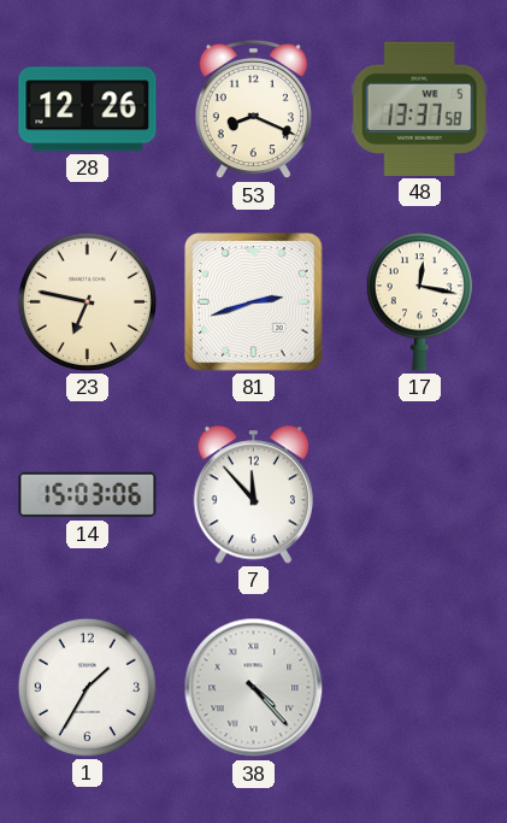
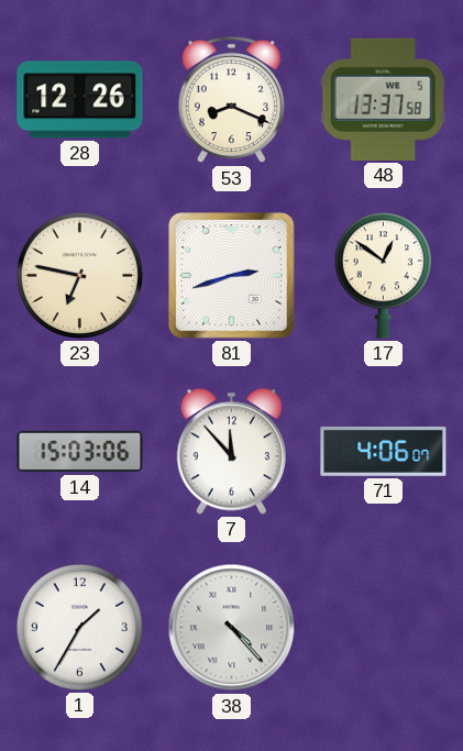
17: 12:17 -> 12:51
71: none -> 4:06
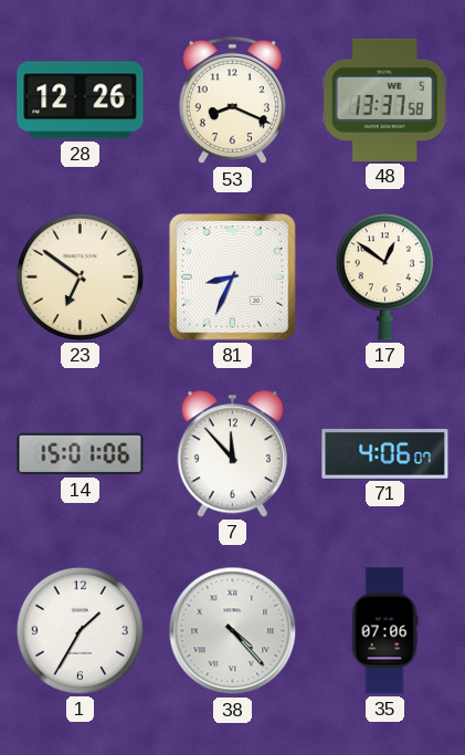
23: 6:47 -> 6:51
81: 2:42 -> 8:34
14: 15:03 -> 15:01
35: none -> 07:06
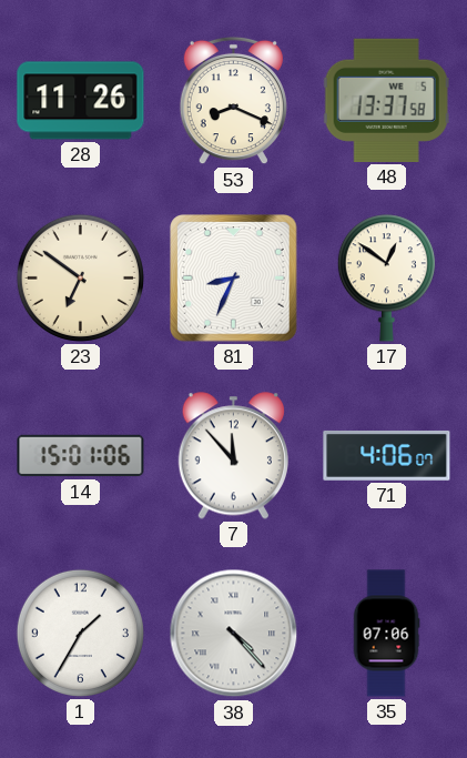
28: 12:26 -> 11:26
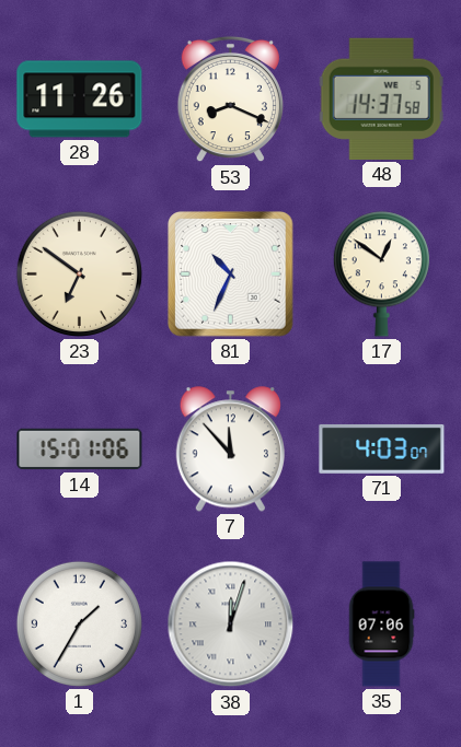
48: 13:37 -> 14:37
81: 8:34 -> 10:34
71: 4:06 -> 4:03
38: 4:23 -> 12:03
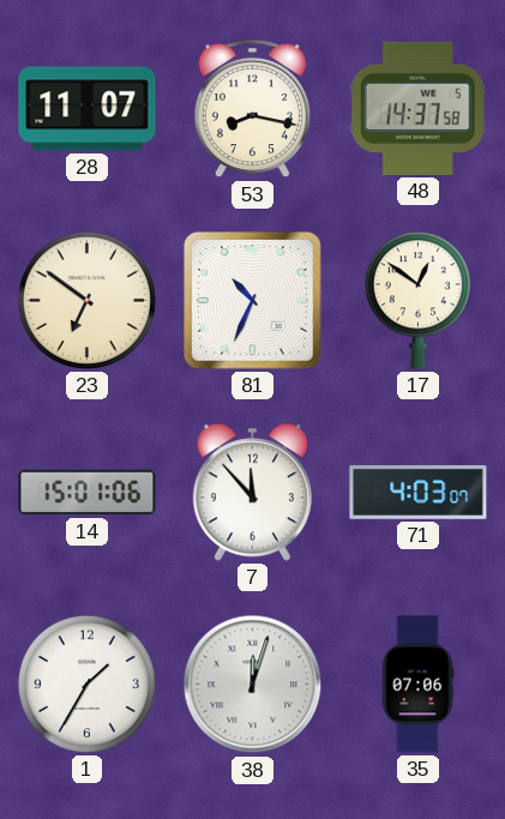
28: 11:26 -> 11:07
53: 8:19 -> 8:17
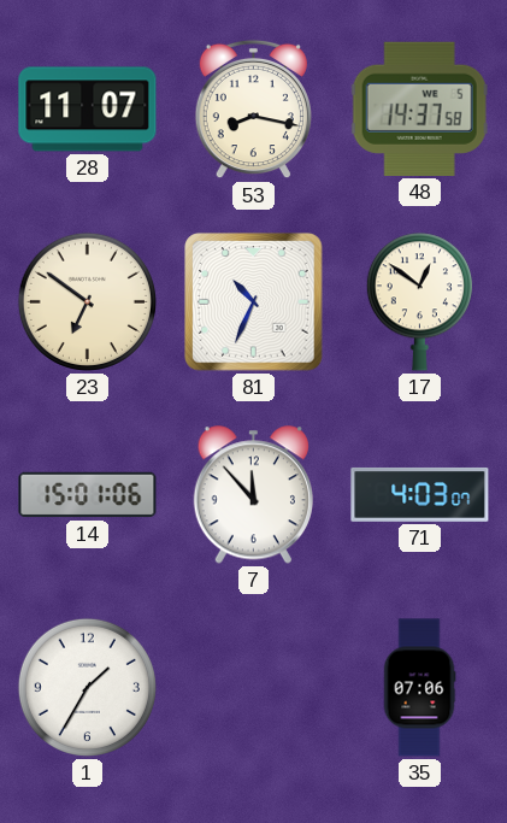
38: 12:03 -> none
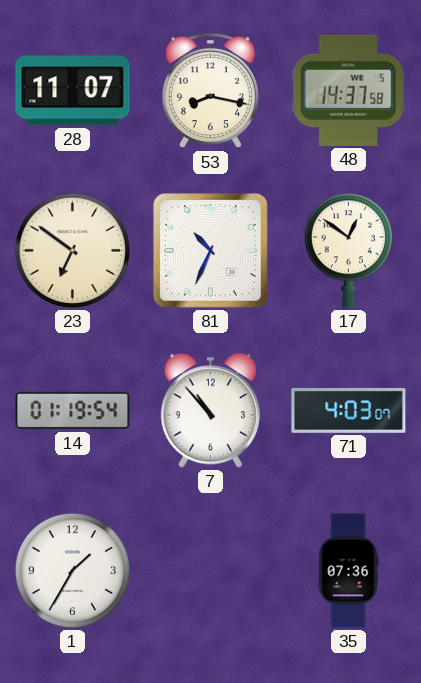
14: 15:01 -> 01:19
7: 11:53 -> 10:53
35: 07:06 -> 07:36
